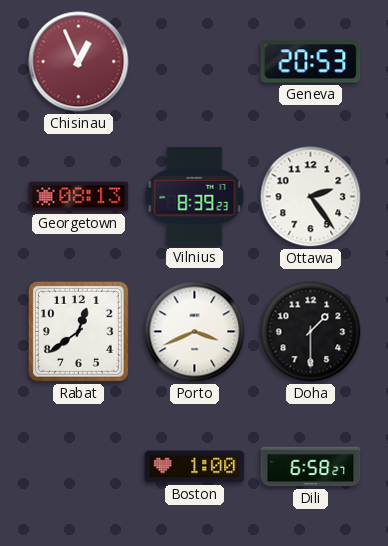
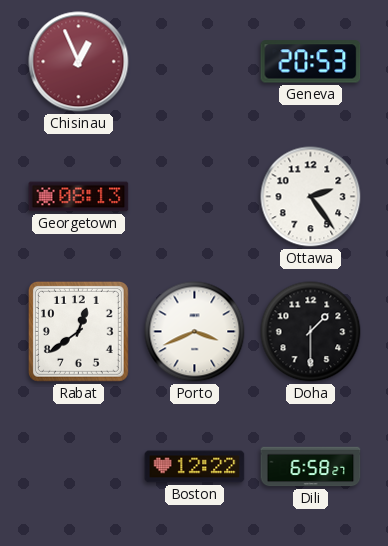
Vilnius: 8:39 -> none
Boston: 1:00 -> 12:22
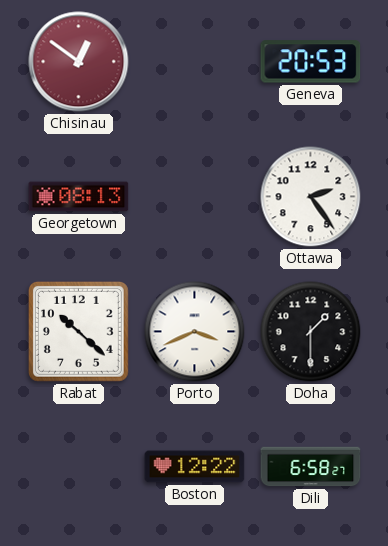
Chisinau: 12:56 -> 12:51
Rabat: 12:39 -> 10:22
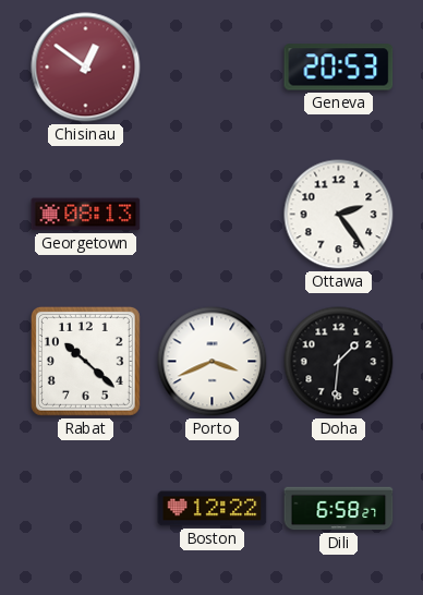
Doha: 1:30 -> 1:31
